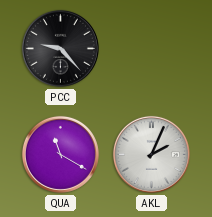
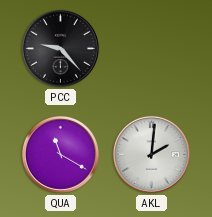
AKL: 2:04 -> 2:01
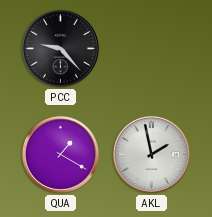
QUA: 11:20 -> 1:20
AKL: 2:01 -> 1:58
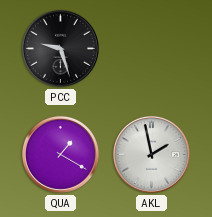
PCC: 9:23 -> 9:27
